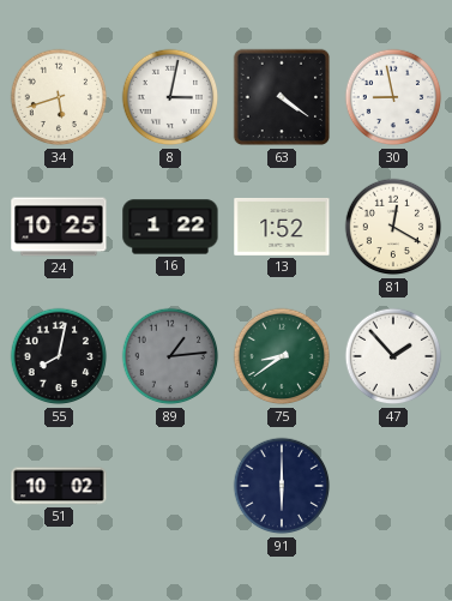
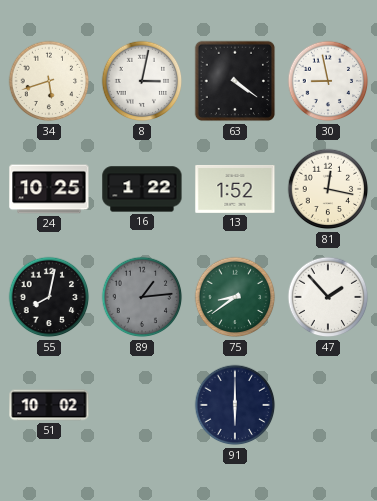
81: 12:20 -> 12:17
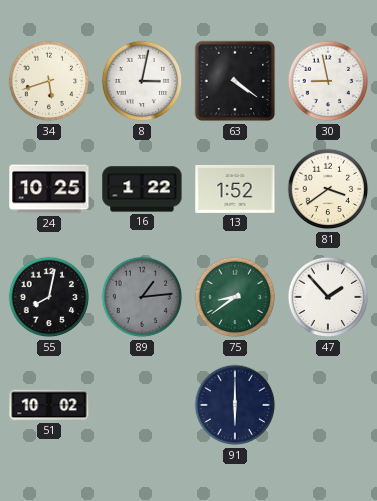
81: 12:17 -> 3:39
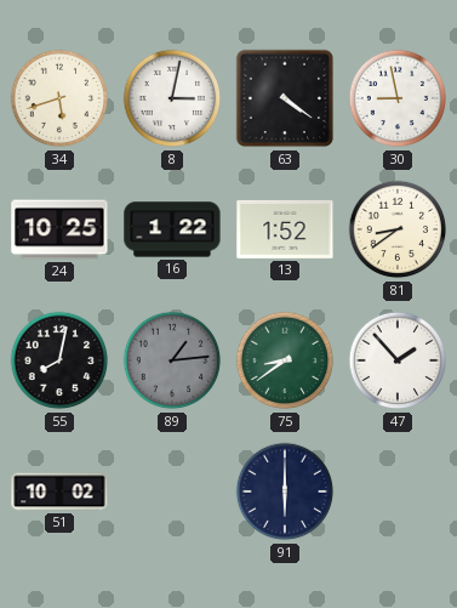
81: 3:39 -> 8:39
